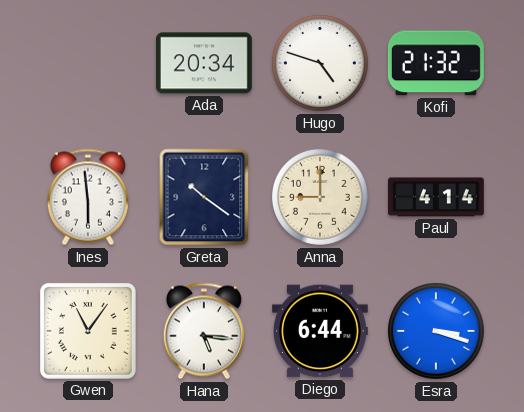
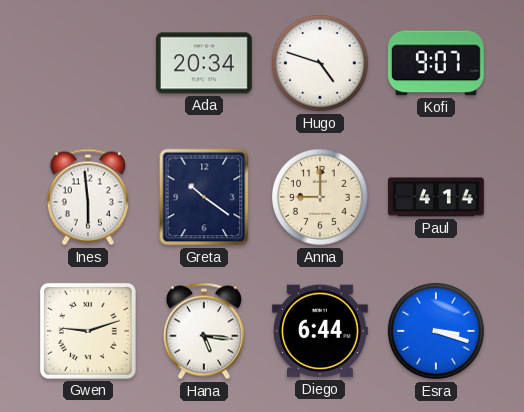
Kofi: 21:32 -> 9:07
Gwen: 11:06 -> 9:12
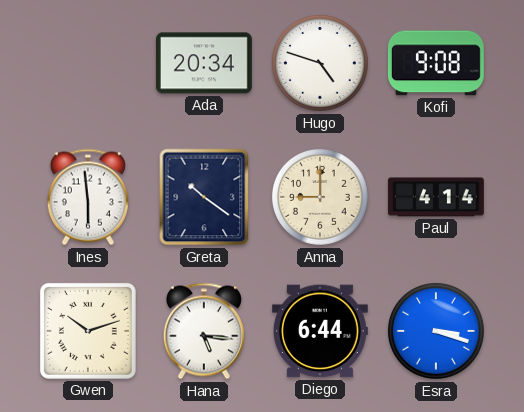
Kofi: 9:07 -> 9:08
Gwen: 9:12 -> 10:12
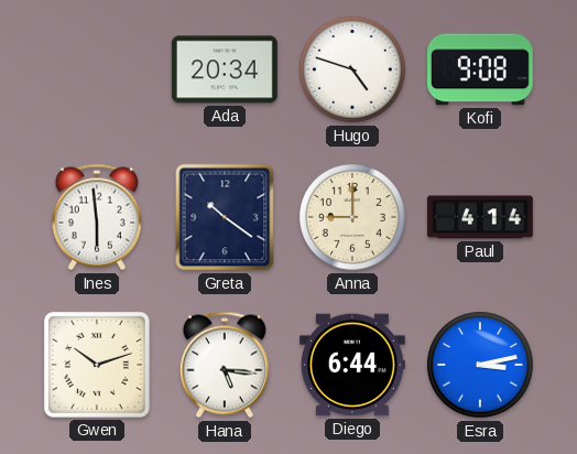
Esra: 3:18 -> 3:13
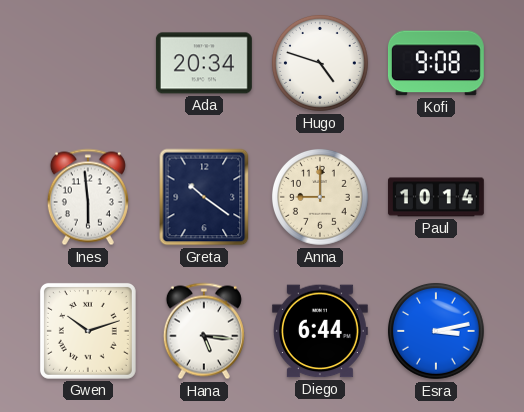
Paul: 4:14 -> 10:14
